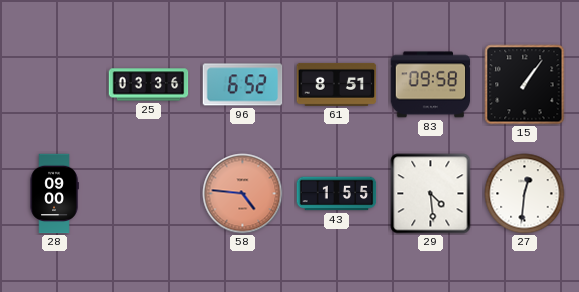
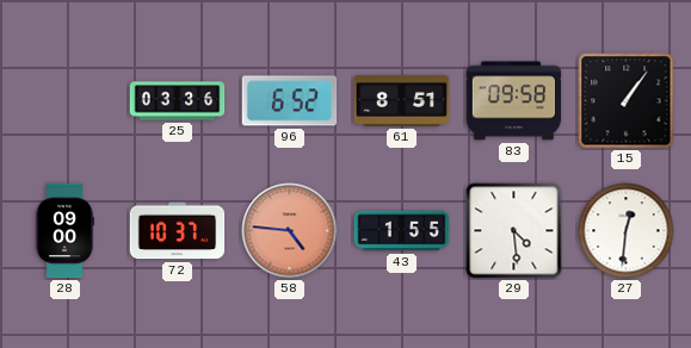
72: none -> 10:37
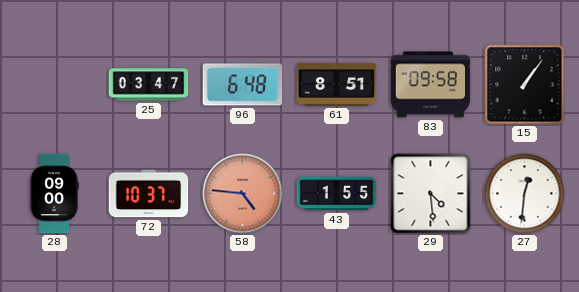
25: 03:36 -> 03:47
96: 6:52 -> 6:48
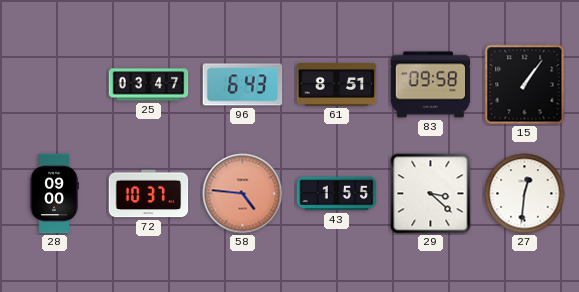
96: 6:48 -> 6:43
29: 4:29 -> 3:22
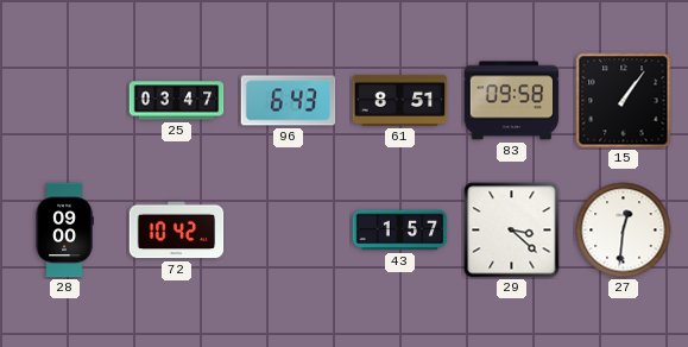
72: 10:37 -> 10:42
58: 4:46 -> none
43: 1:55 -> 1:57
